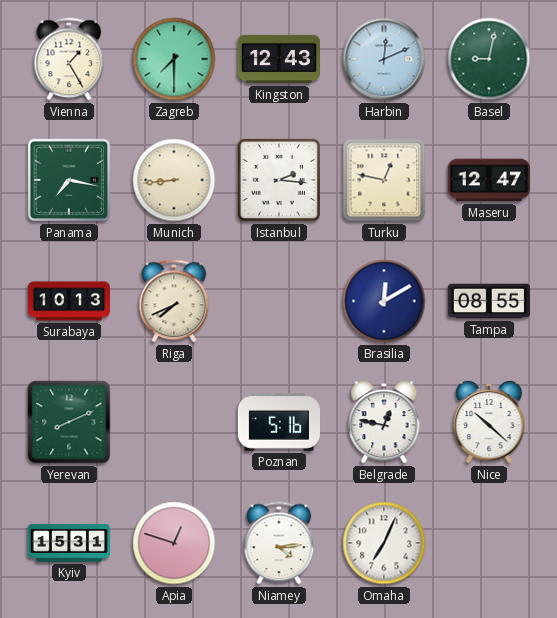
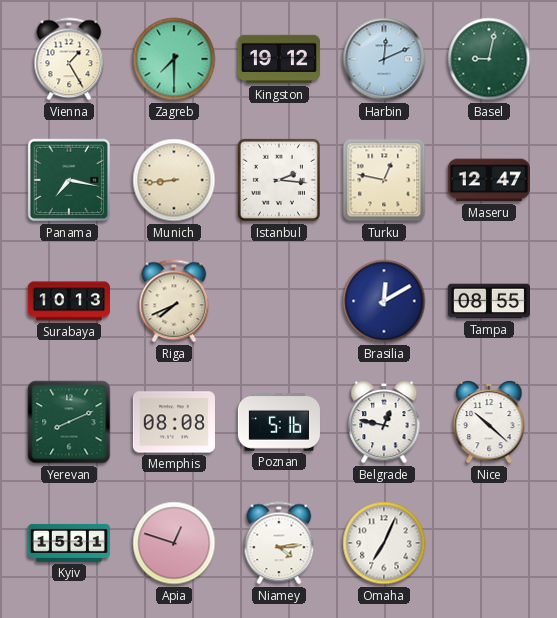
Kingston: 12:43 -> 19:12
Memphis: none -> 08:08
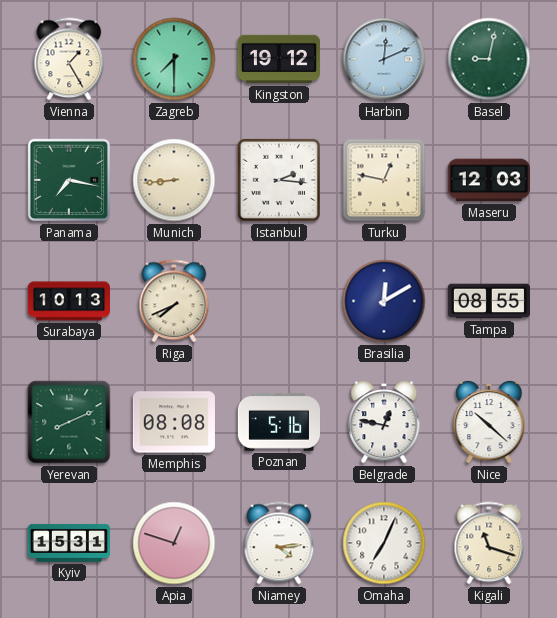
Maseru: 12:47 -> 12:03
Kigali: none -> 11:18
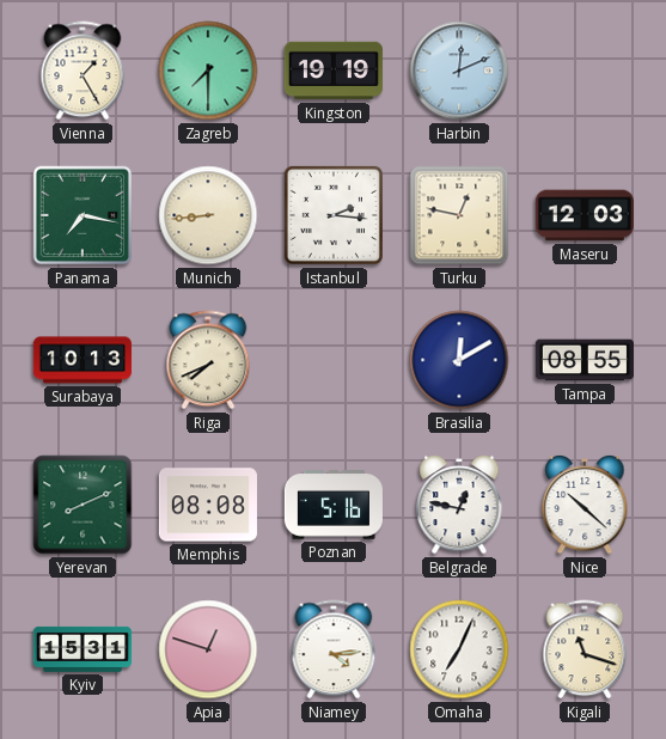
Kingston: 19:12 -> 19:19
Basel: 9:02 -> none
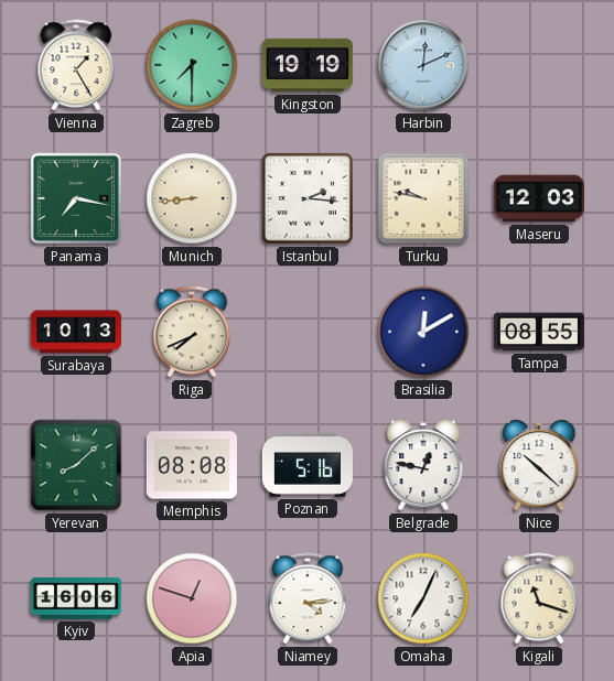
Turku: 12:47 -> 9:47
Yerevan: 8:11 -> 8:08
Kyiv: 15:31 -> 16:06
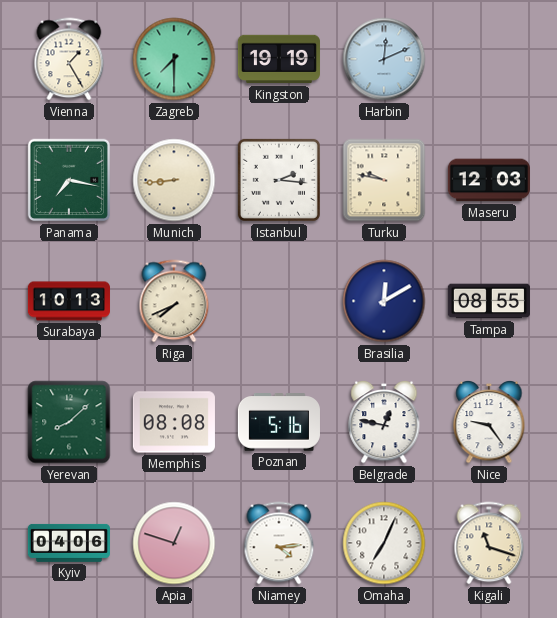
Nice: 10:22 -> 9:24
Kyiv: 16:06 -> 04:06
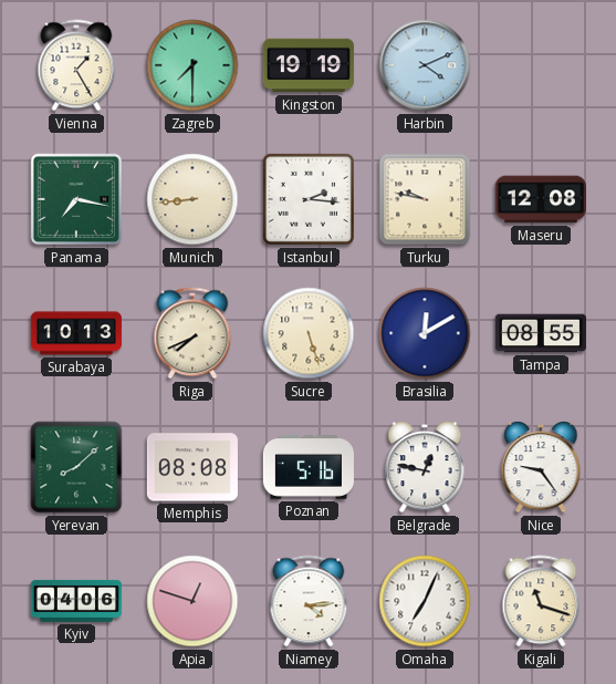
Harbin: 12:11 -> 4:11
Maseru: 12:03 -> 12:08
Sucre: none -> 5:27
